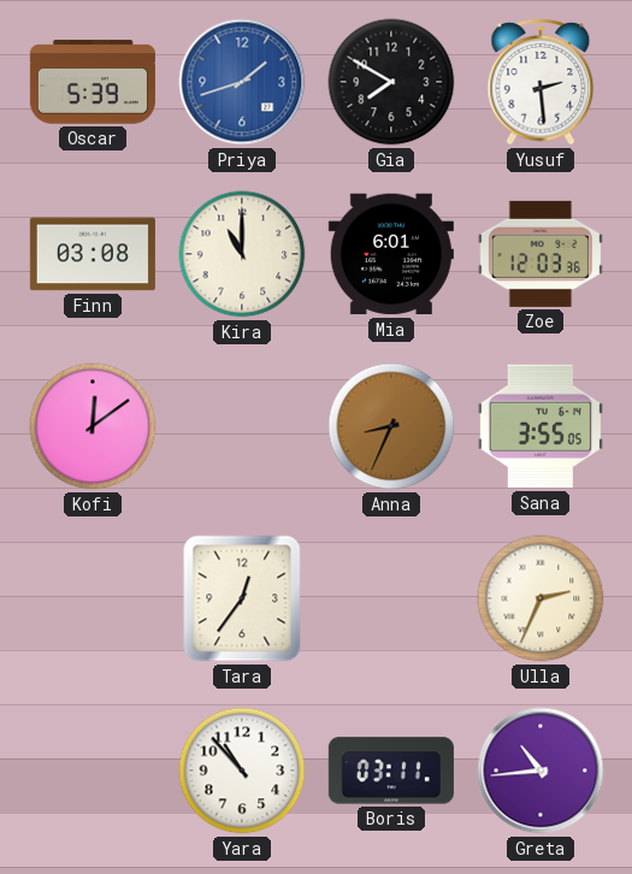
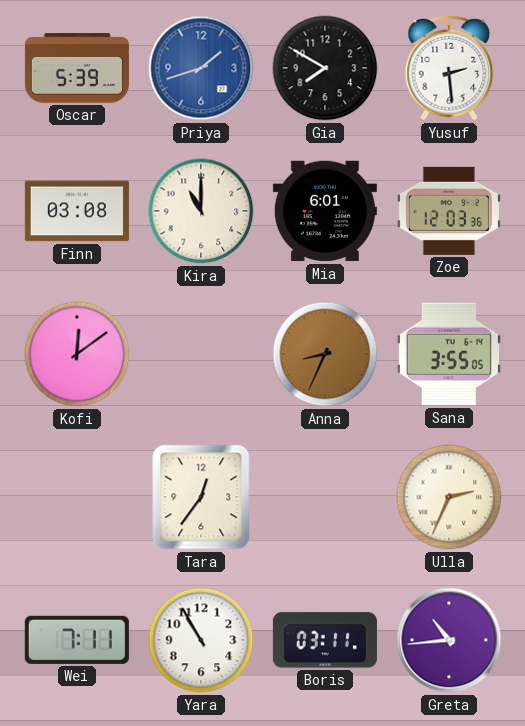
Wei: none -> 7:11
Yara: 10:53 -> 10:55
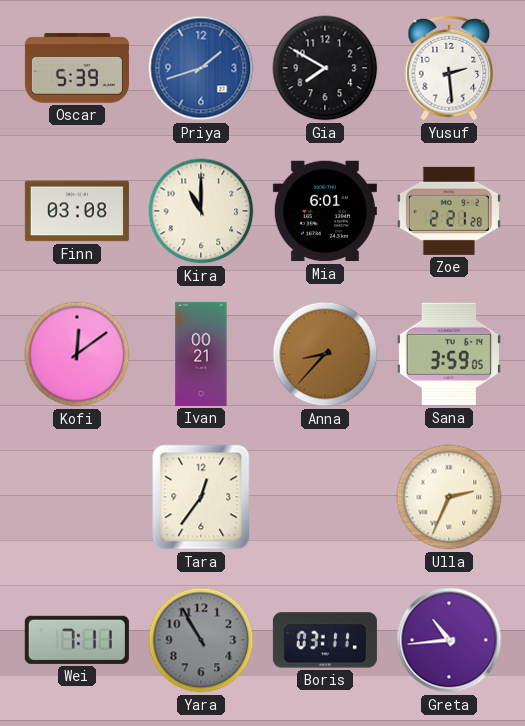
Zoe: 12:03 -> 2:21
Ivan: none -> 00:21
Anna: 8:34 -> 8:37
Sana: 3:55 -> 3:59
Yara dial: white -> grey
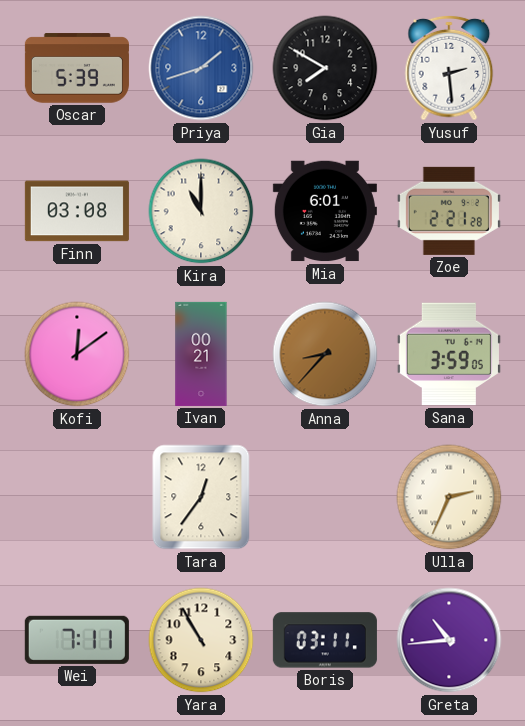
Yara dial: grey -> cream
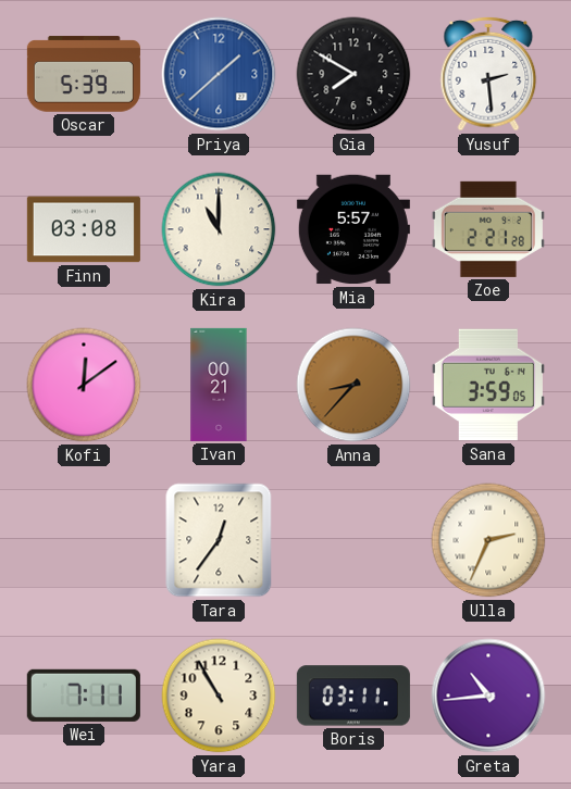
Priya: 1:42 -> 1:38
Mia: 6:01 -> 5:57
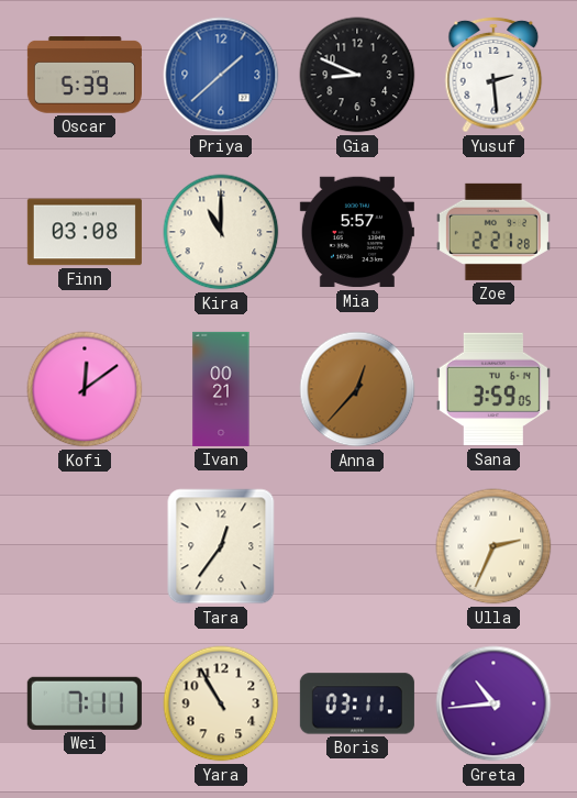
Gia: 7:50 -> 8:49
Anna: 8:37 -> 12:37
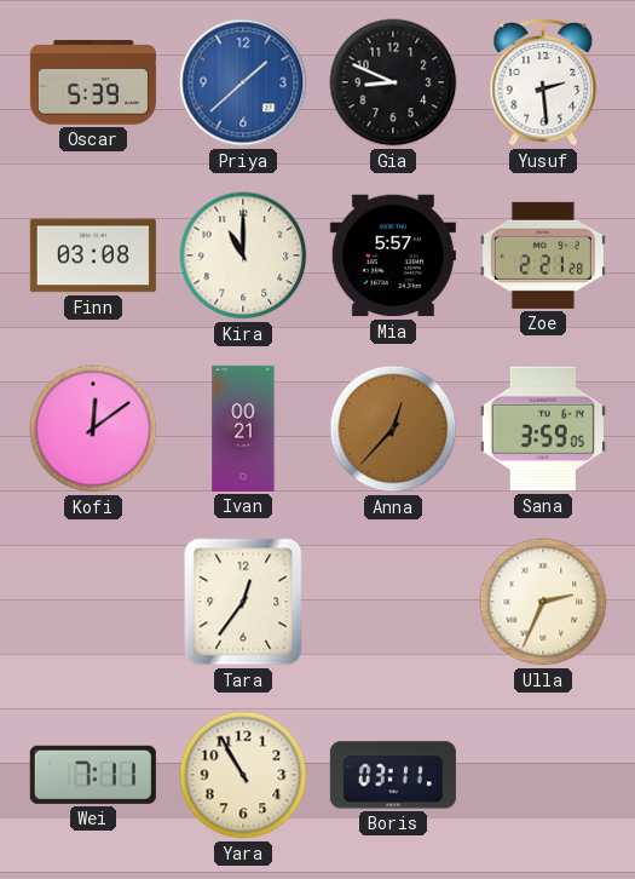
Greta: 10:44 -> none
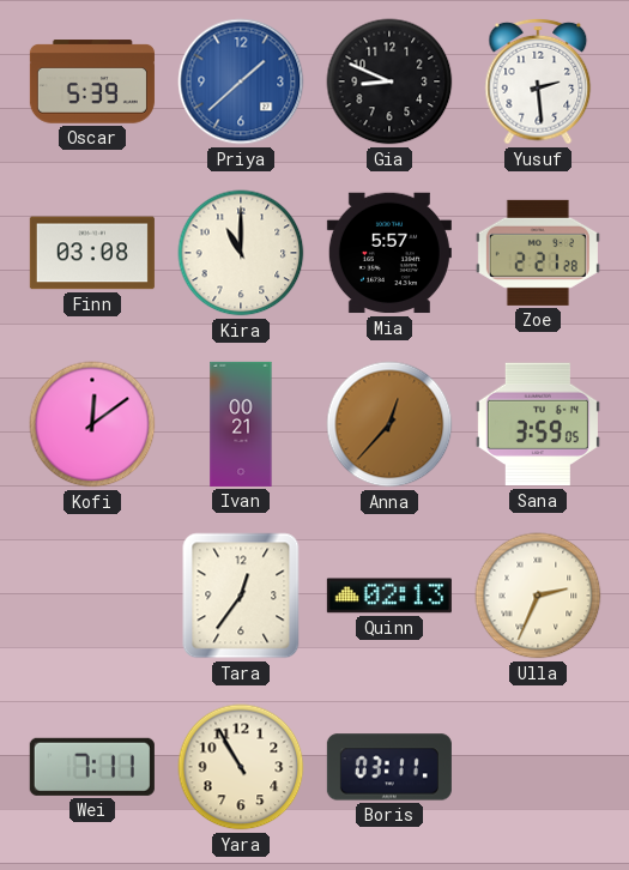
Quinn: none -> 02:13
